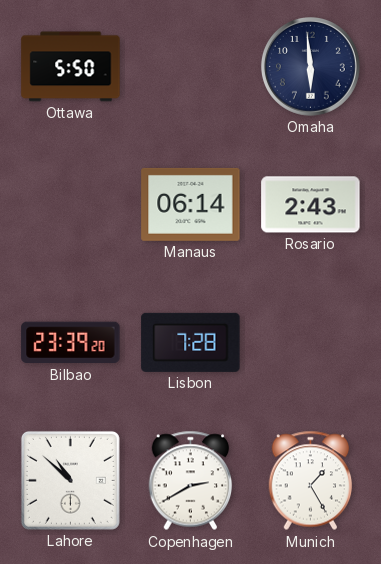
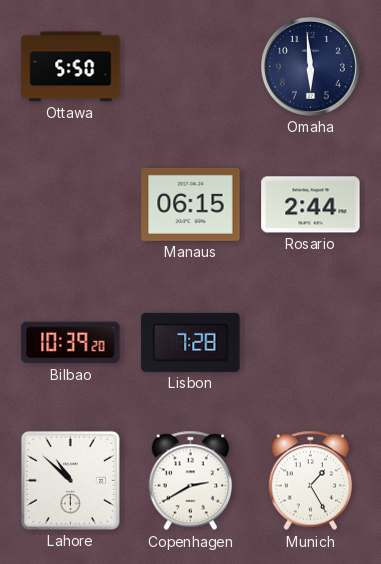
Manaus: 06:14 -> 06:15
Rosario: 2:43 -> 2:44
Bilbao: 23:39 -> 10:39
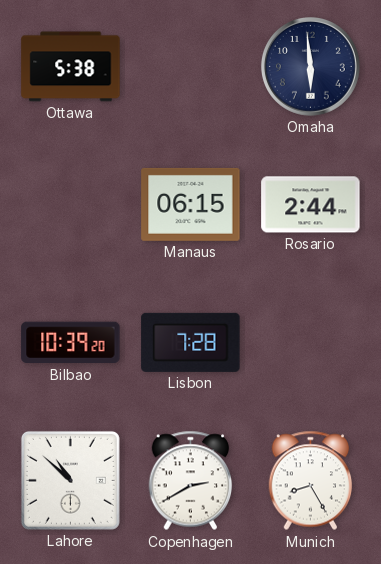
Ottawa: 5:50 -> 5:38
Munich: 1:25 -> 8:25
